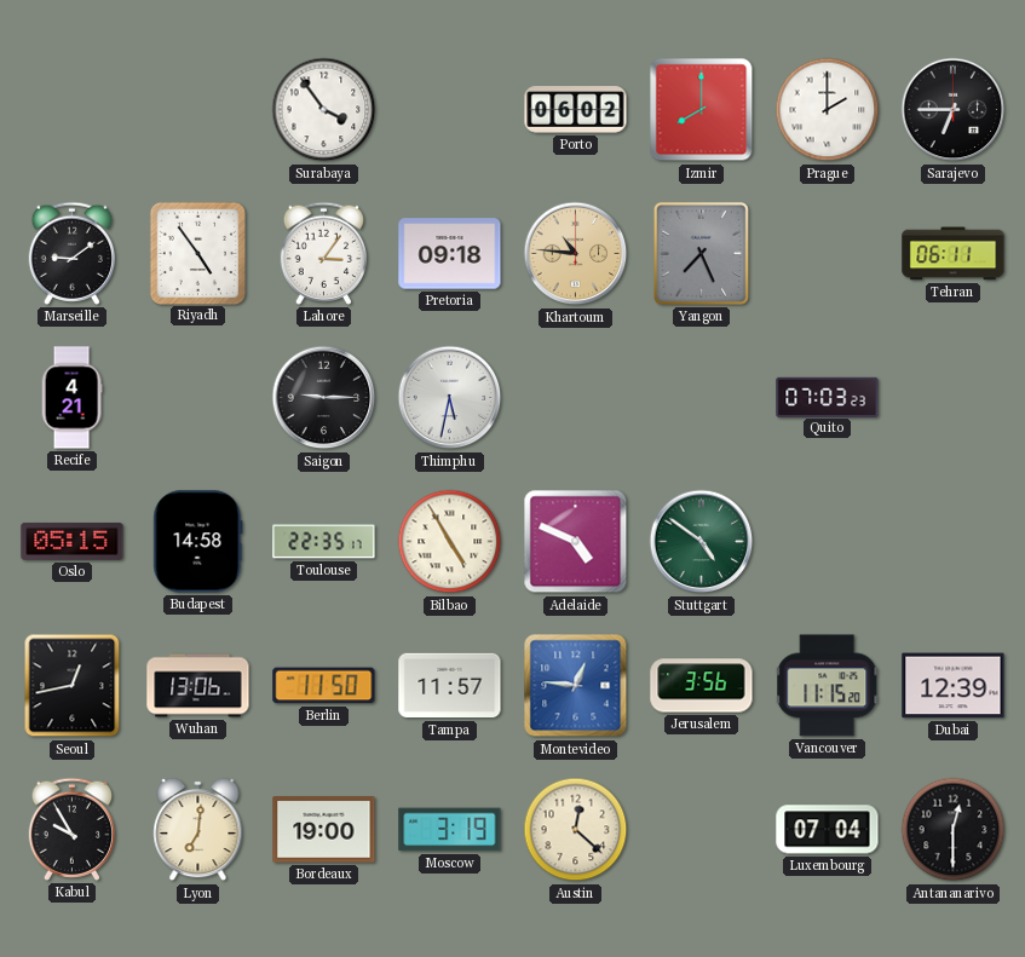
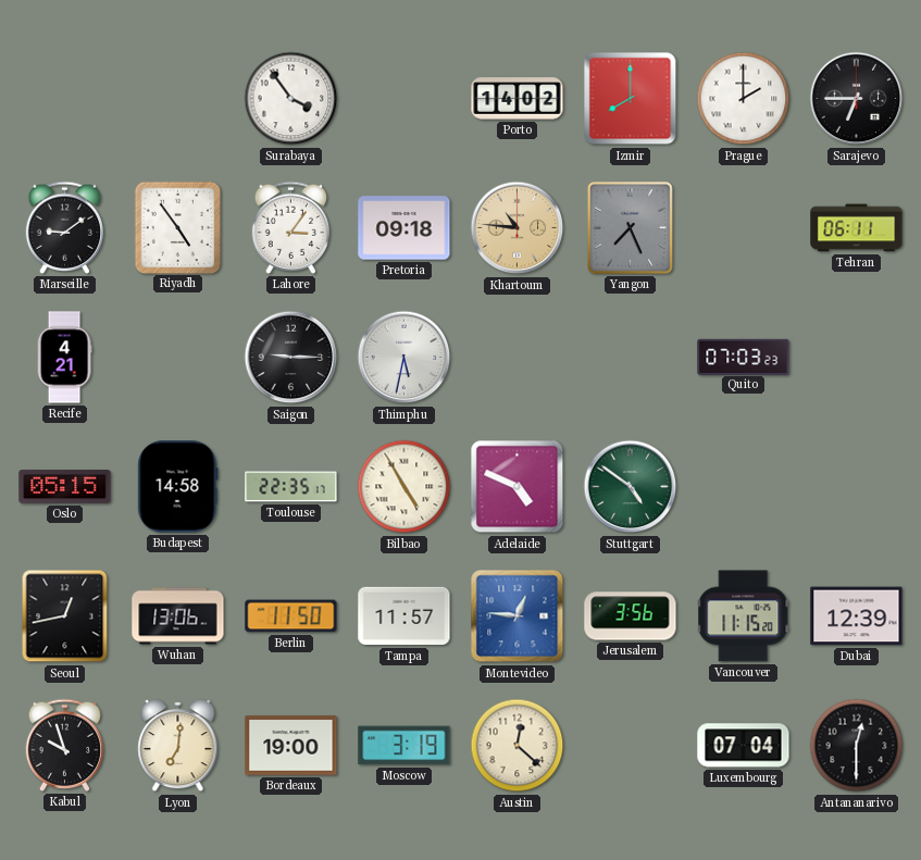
Porto: 06:02 -> 14:02
Kabul: 9:55 -> 9:57
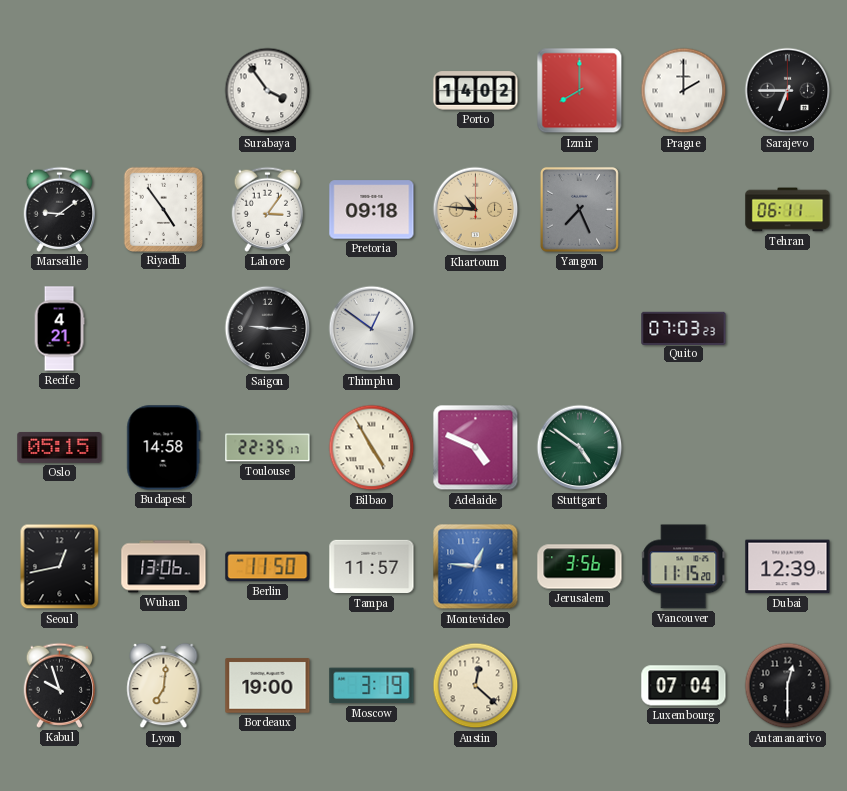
Thimphu: 5:32 -> 12:51
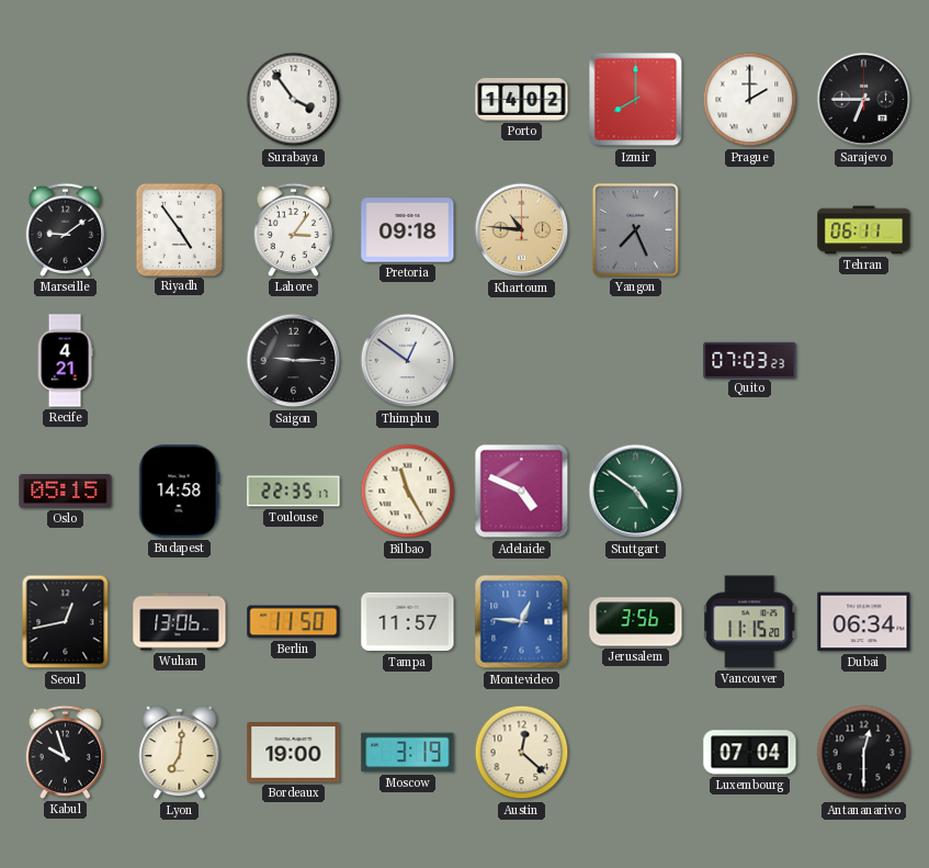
Bilbao: 4:55 -> 11:25
Dubai: 12:39 -> 06:34
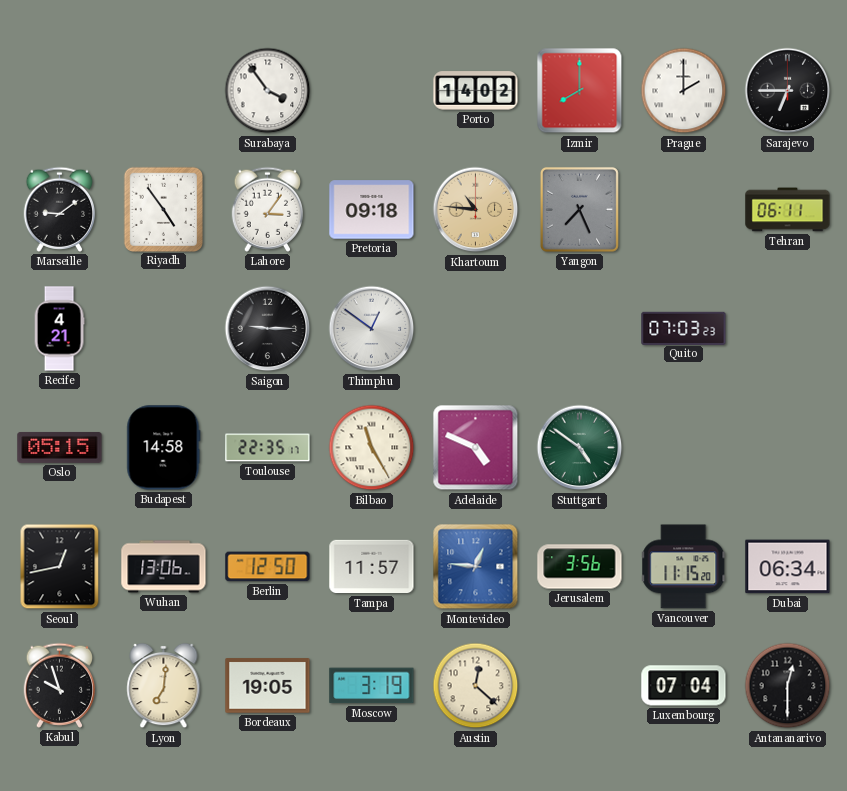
Berlin: 11:50 -> 12:50
Bordeaux: 19:00 -> 19:05
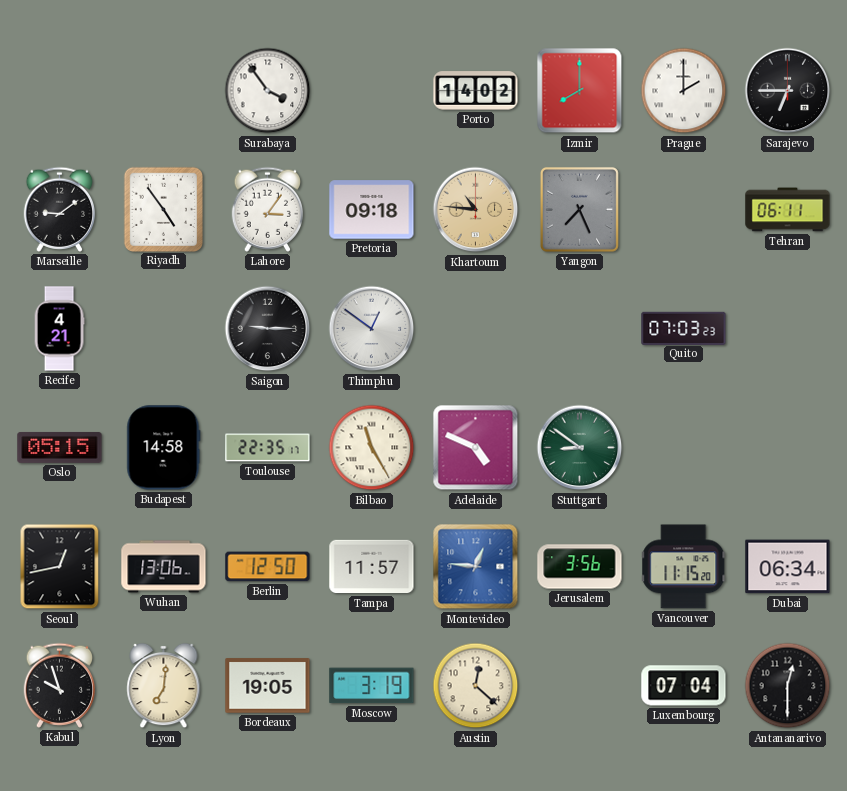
Stuttgart: 4:51 -> 8:51
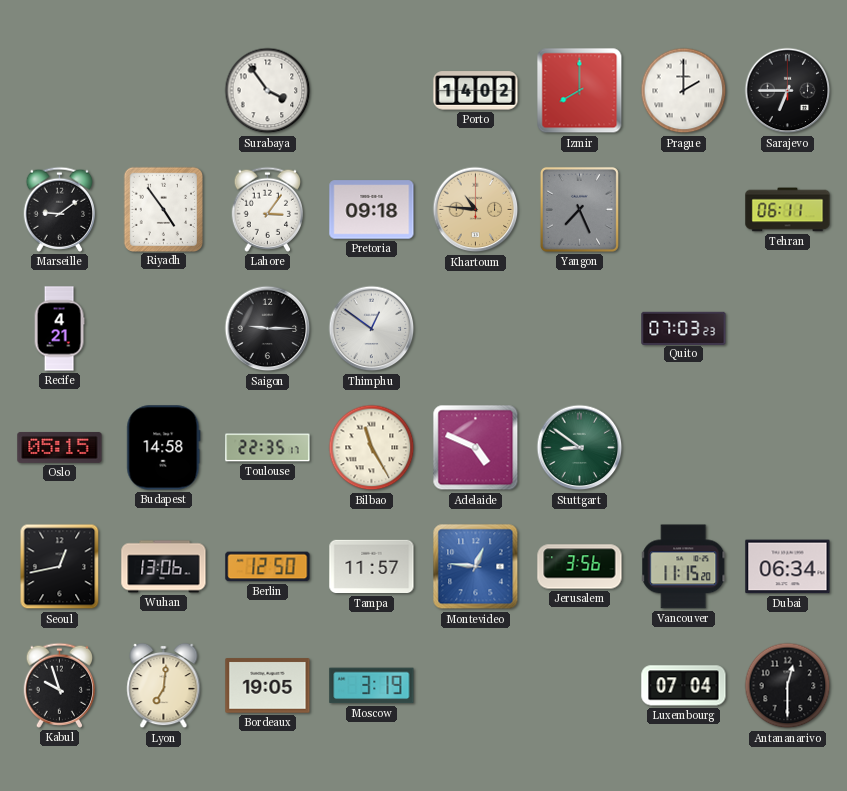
Austin: 12:22 -> none
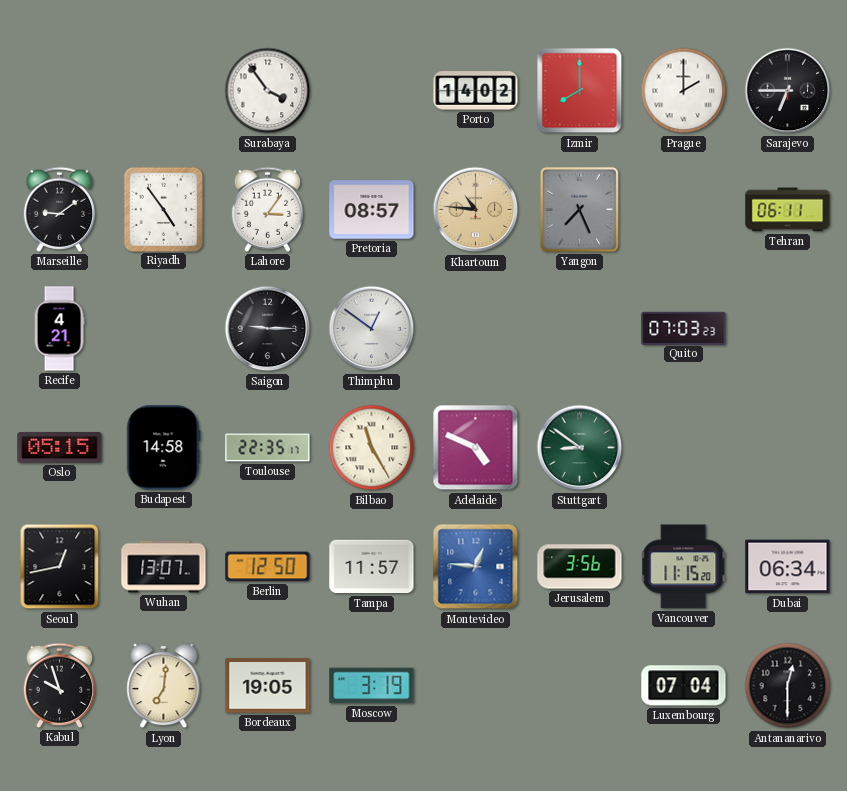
Pretoria: 09:18 -> 08:57
Wuhan: 13:06 -> 13:07
